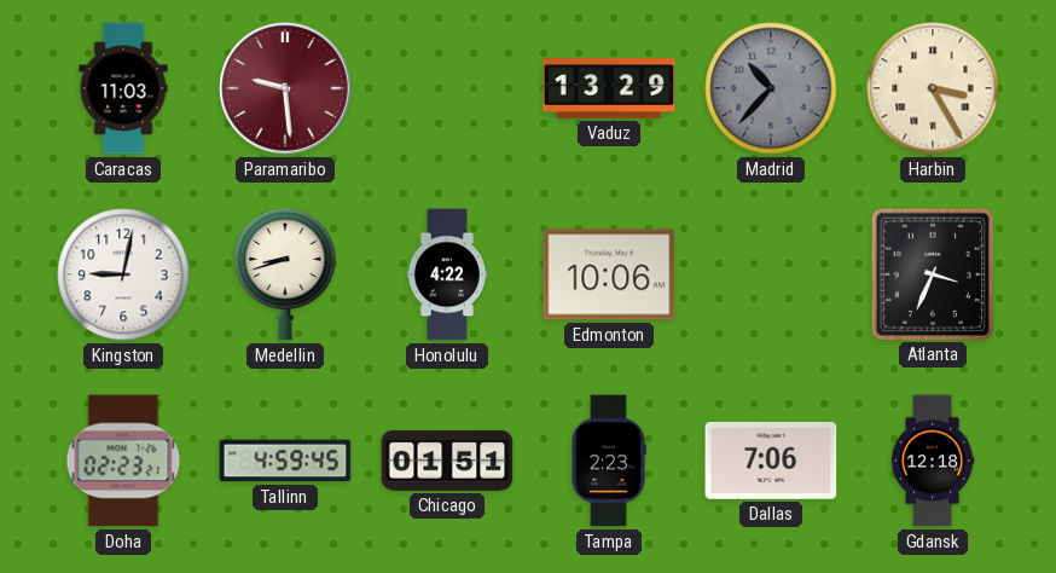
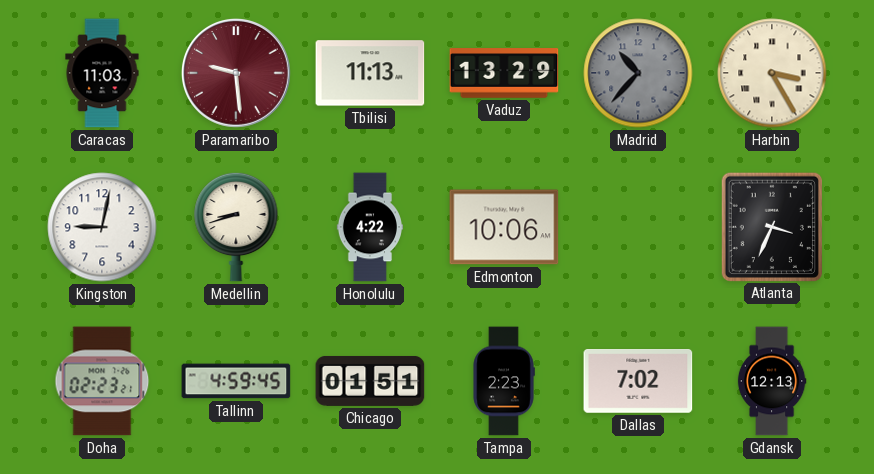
Tbilisi: none -> 11:13
Dallas: 7:06 -> 7:02
Gdansk: 12:18 -> 12:13
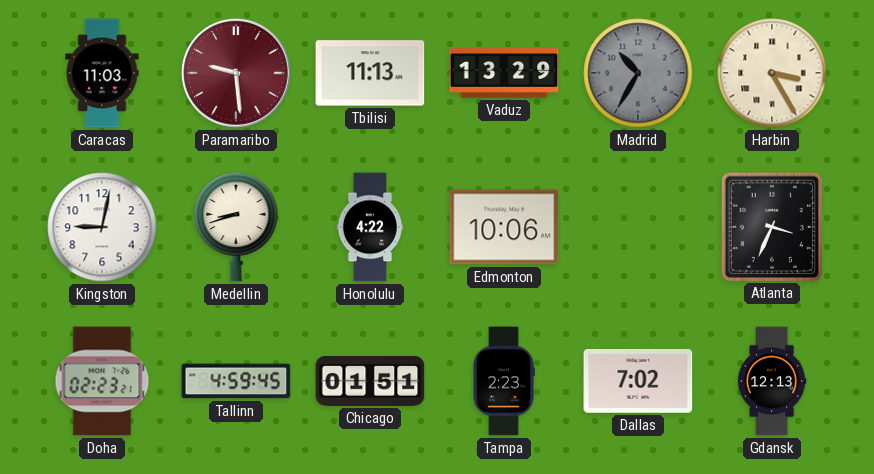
Madrid: 10:37 -> 10:35
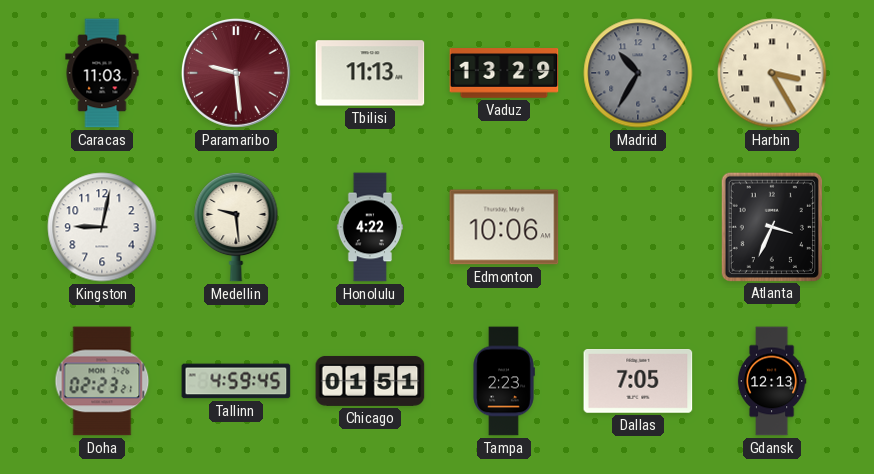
Medellin: 8:42 -> 9:29
Dallas: 7:02 -> 7:05
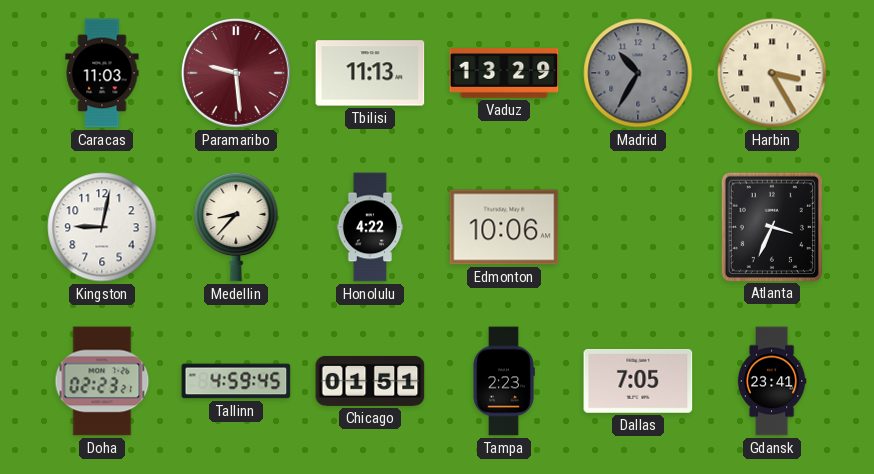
Medellin: 9:29 -> 8:37
Gdansk: 12:13 -> 23:41
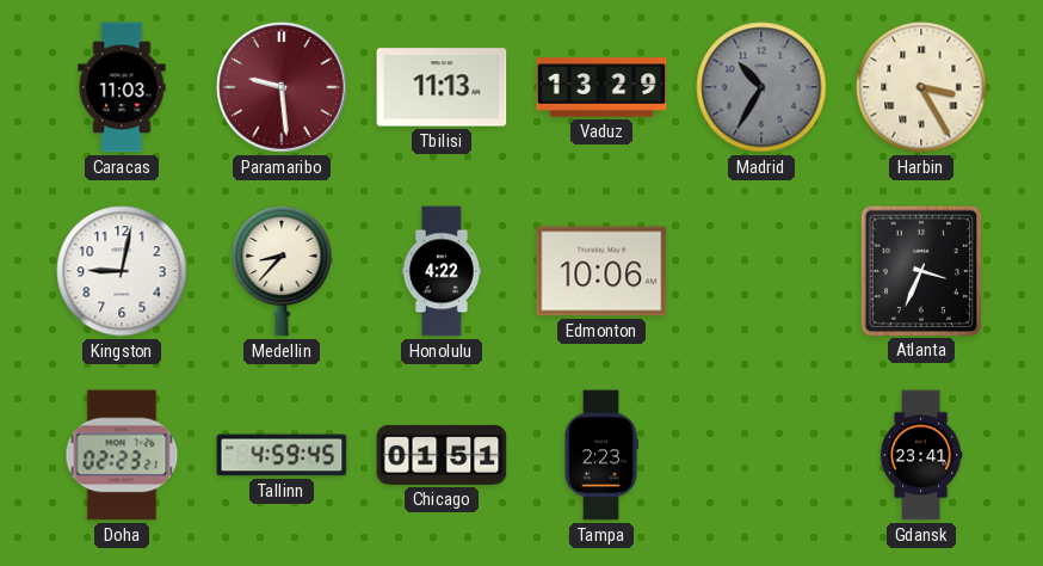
Dallas: 7:05 -> none
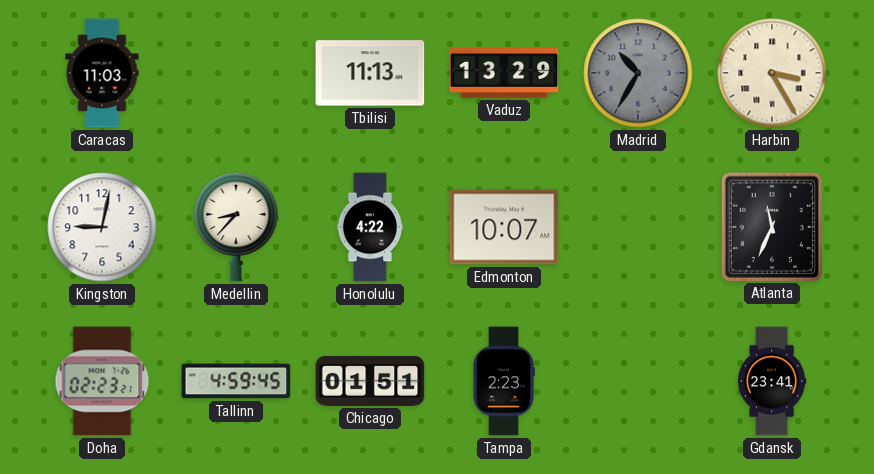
Paramaribo: 9:29 -> none
Edmonton: 10:06 -> 10:07
Atlanta: 3:34 -> 11:34
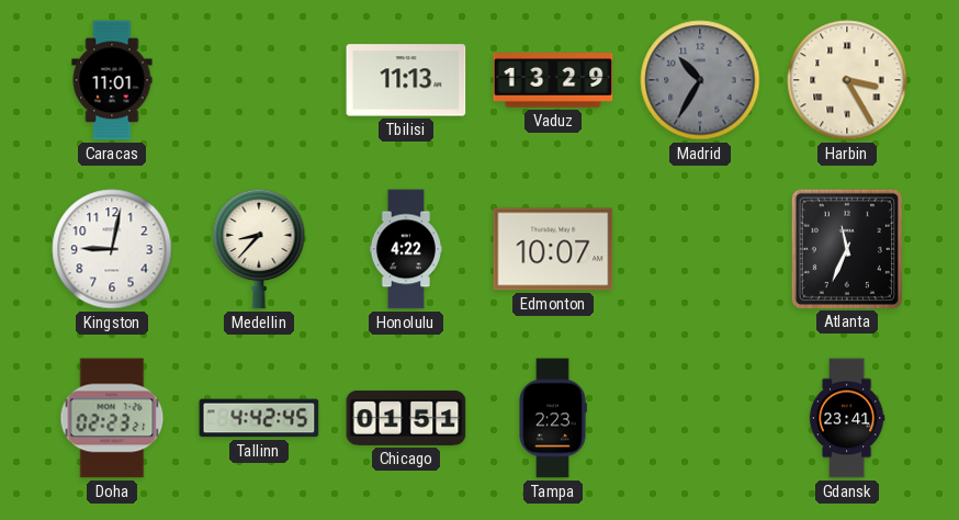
Caracas: 11:03 -> 11:01
Tallinn: 4:59 -> 4:42
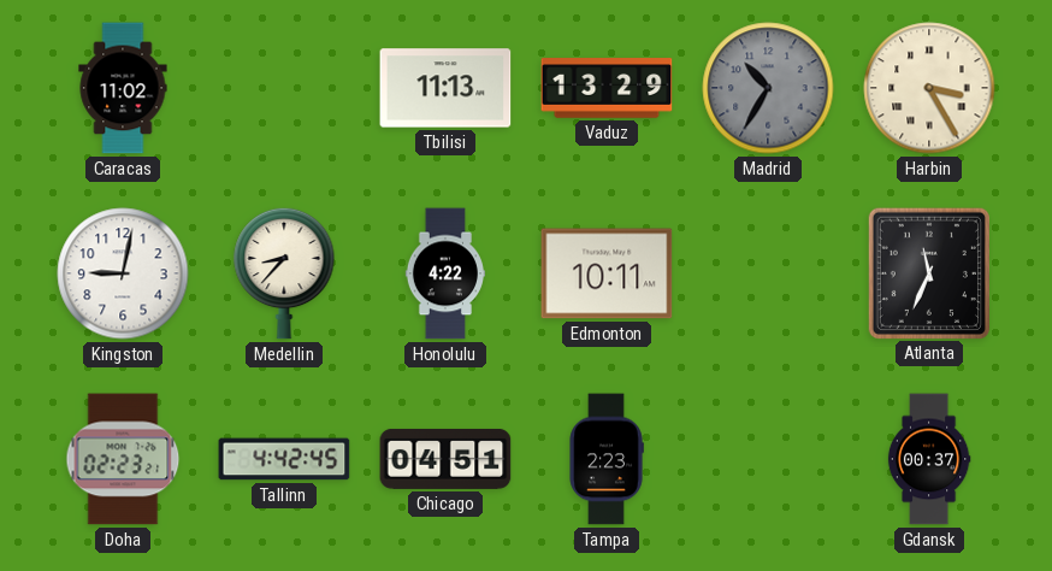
Caracas: 11:01 -> 11:02
Edmonton: 10:07 -> 10:11
Chicago: 01:51 -> 04:51
Gdansk: 23:41 -> 00:37
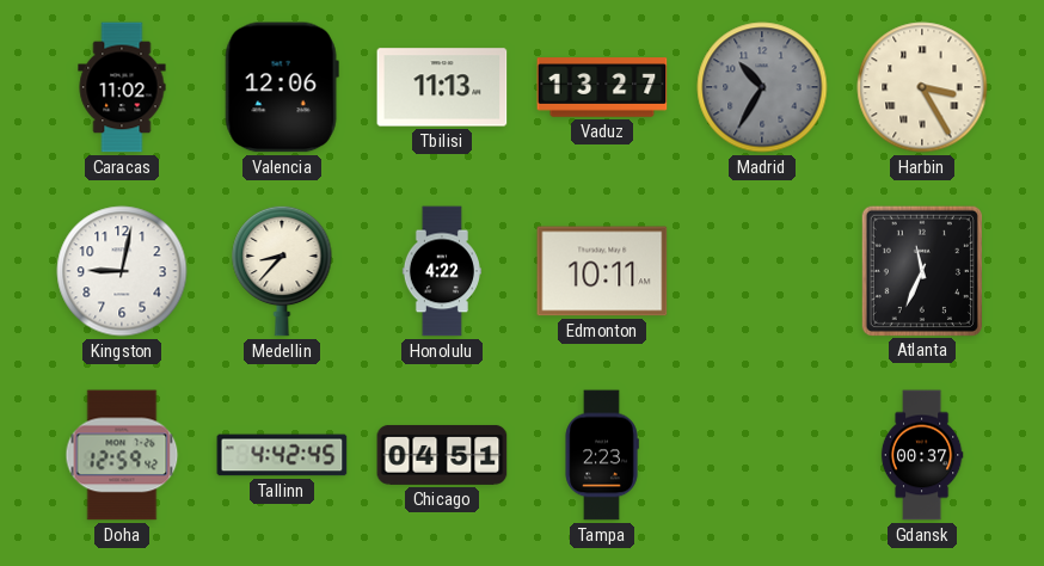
Valencia: none -> 12:06
Vaduz: 13:29 -> 13:27
Doha: 02:23 -> 12:59
